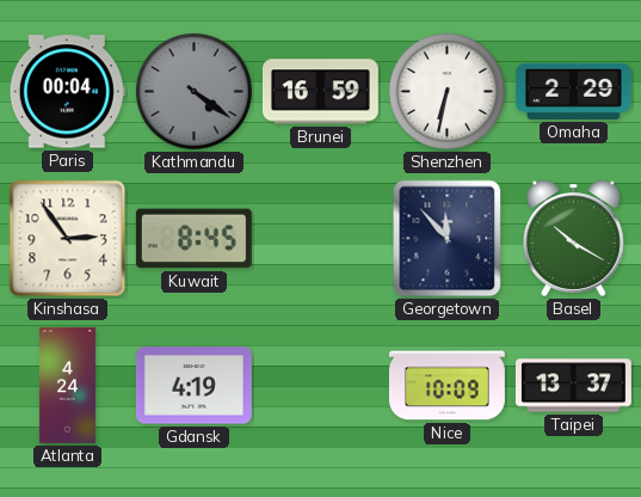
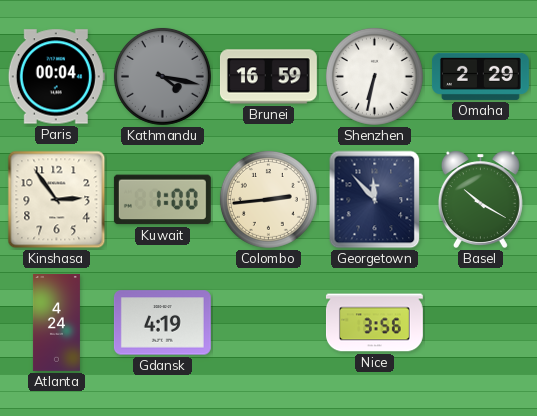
Kathmandu: 4:21 -> 4:17
Kuwait: 8:45 -> 1:00
Colombo: none -> 2:44
Nice: 10:09 -> 3:56
Taipei: 13:37 -> none
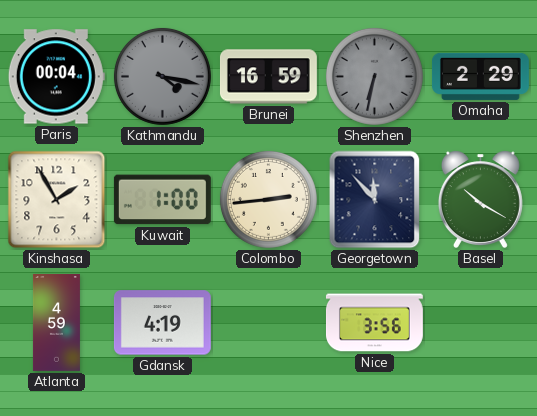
Shenzhen dial: white -> grey
Kinshasa: 2:54 -> 1:55
Atlanta: 4:24 -> 4:59
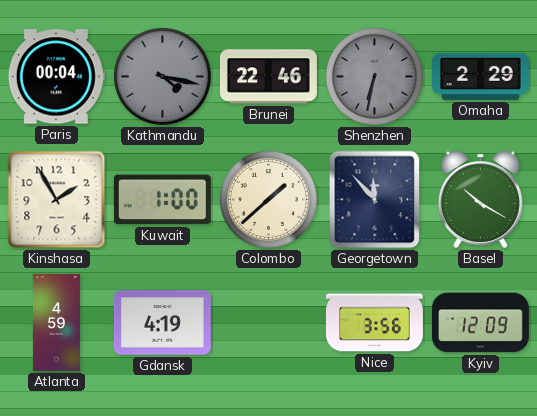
Brunei: 16:59 -> 22:46
Colombo: 2:44 -> 1:38
Kyiv: none -> 12:09
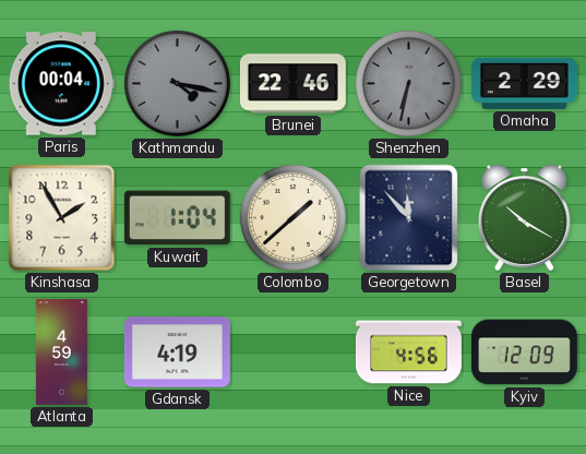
Kuwait: 1:00 -> 1:04
Nice: 3:56 -> 4:56
